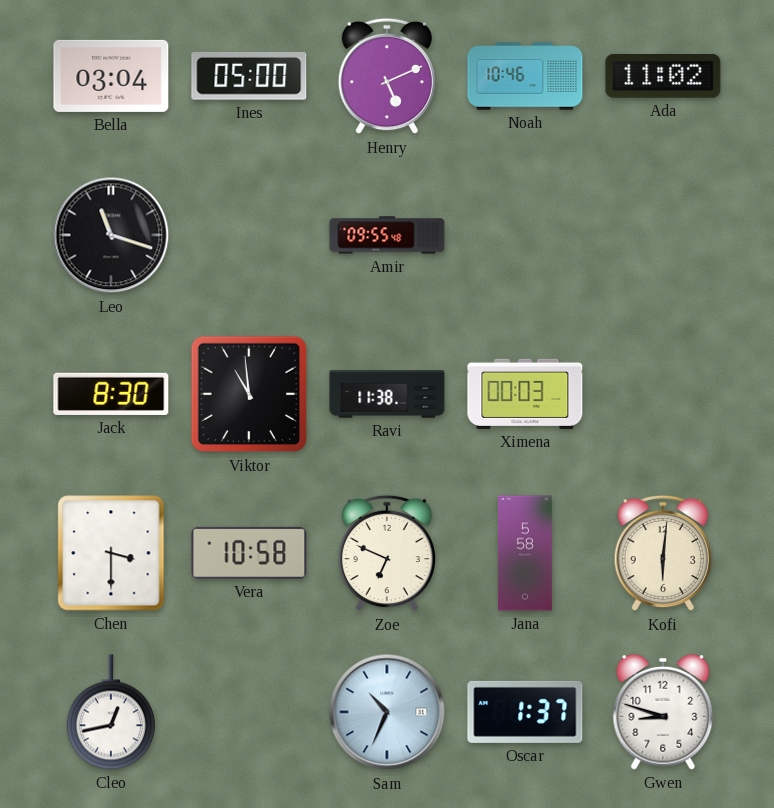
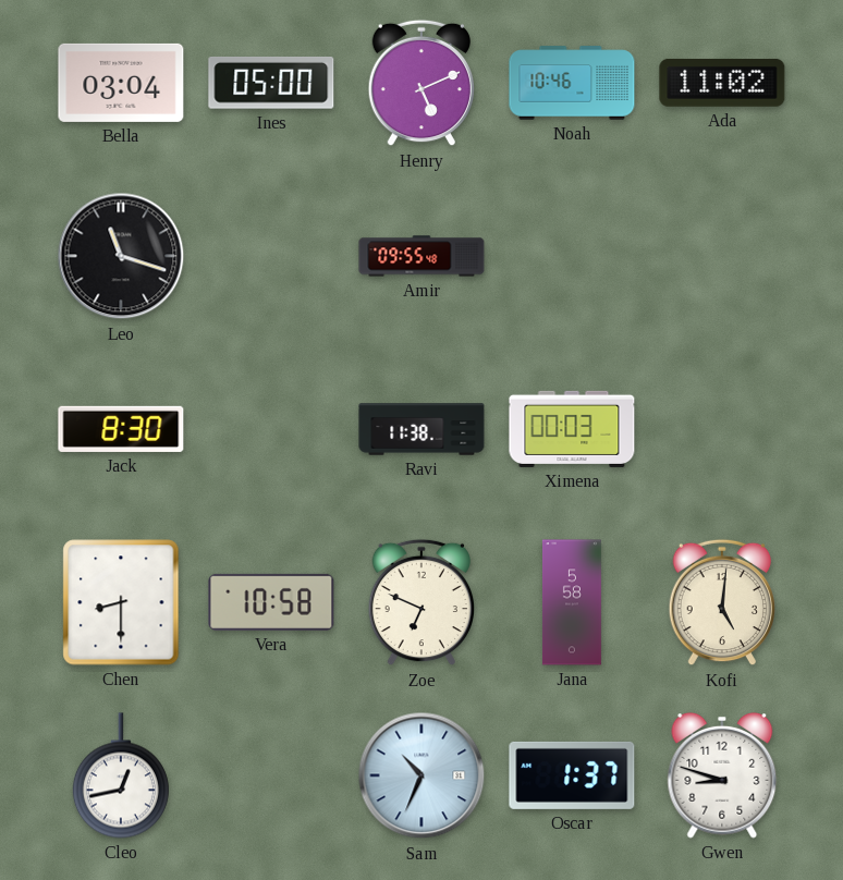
Viktor: 10:59 -> none
Chen: 3:30 -> 8:30
Kofi: 6:01 -> 5:01
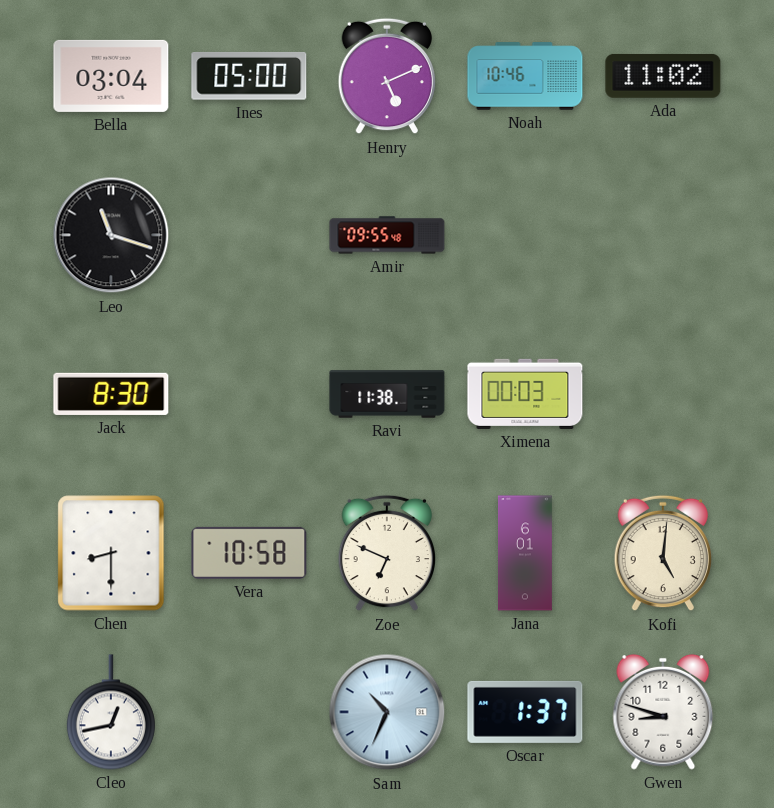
Jana: 5:58 -> 6:01
